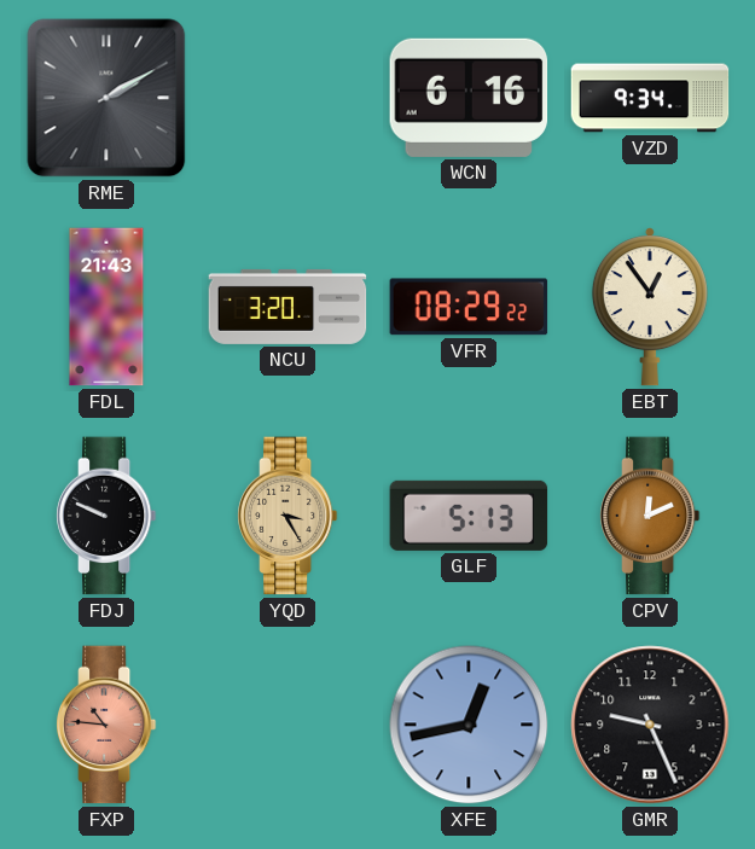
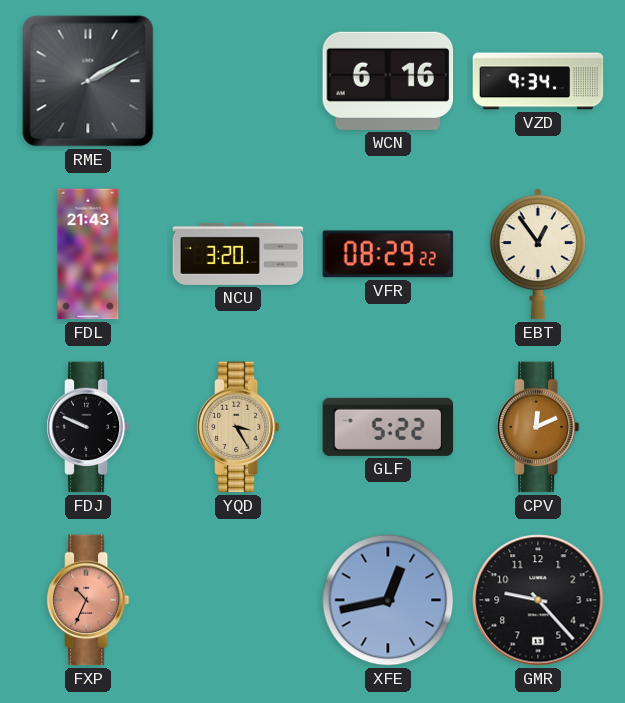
GLF: 5:13 -> 5:22
FXP: 10:46 -> 10:34
GMR: 9:26 -> 9:23
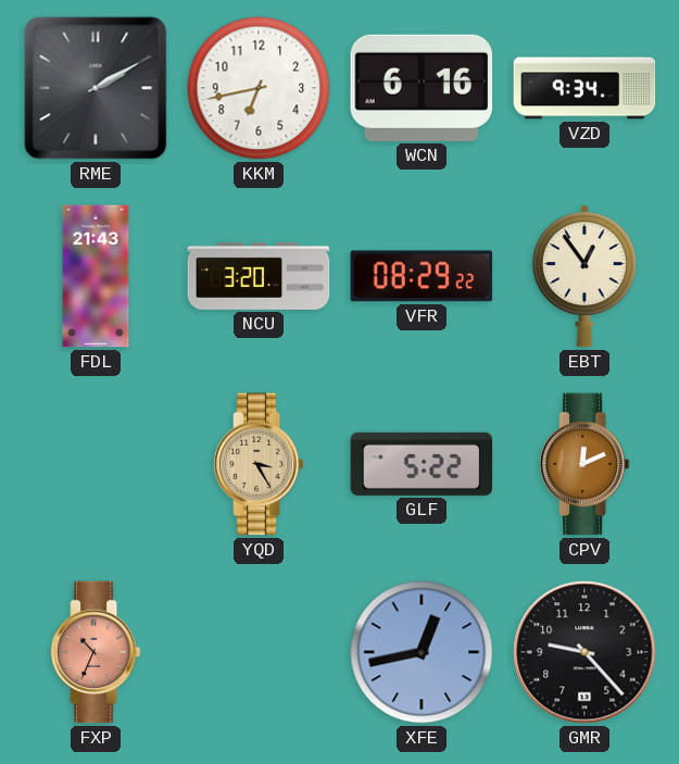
KKM: none -> 6:43
FDJ: 9:49 -> none
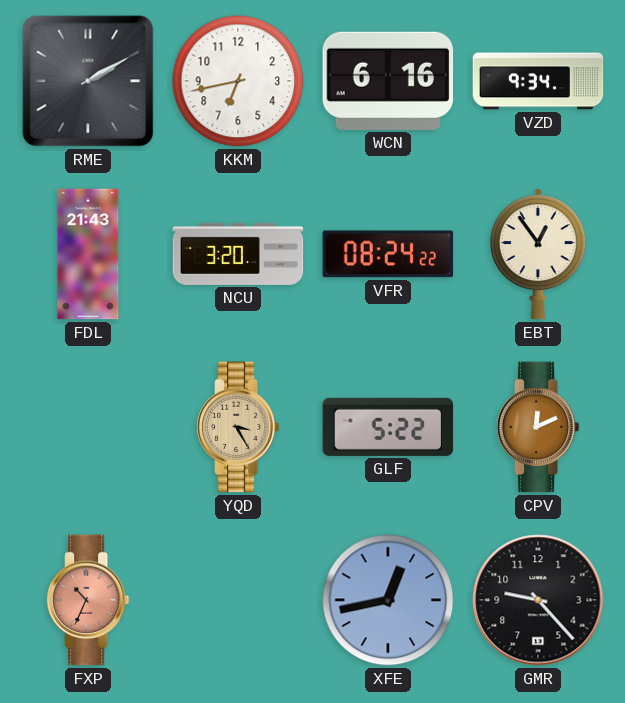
VFR: 08:29 -> 08:24
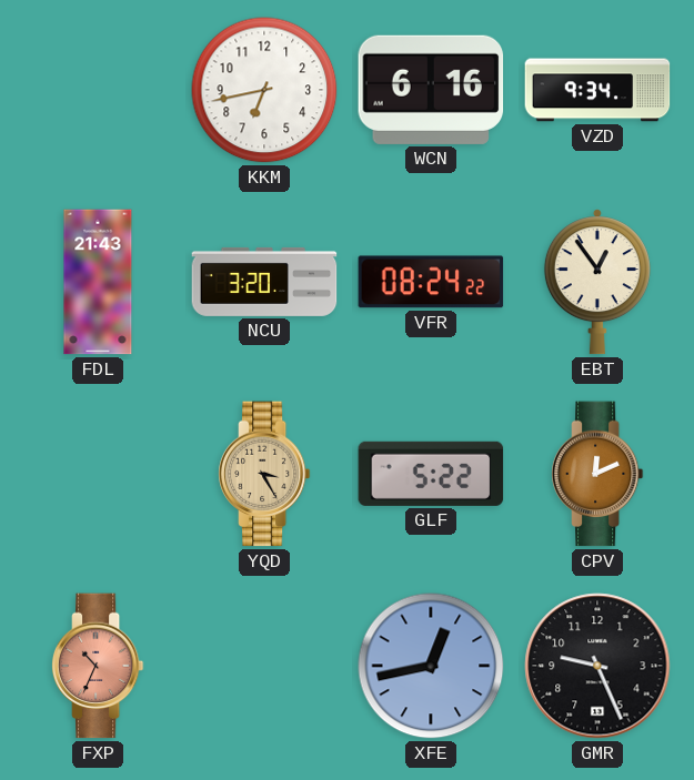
RME: 2:10 -> none
GMR: 9:23 -> 9:26
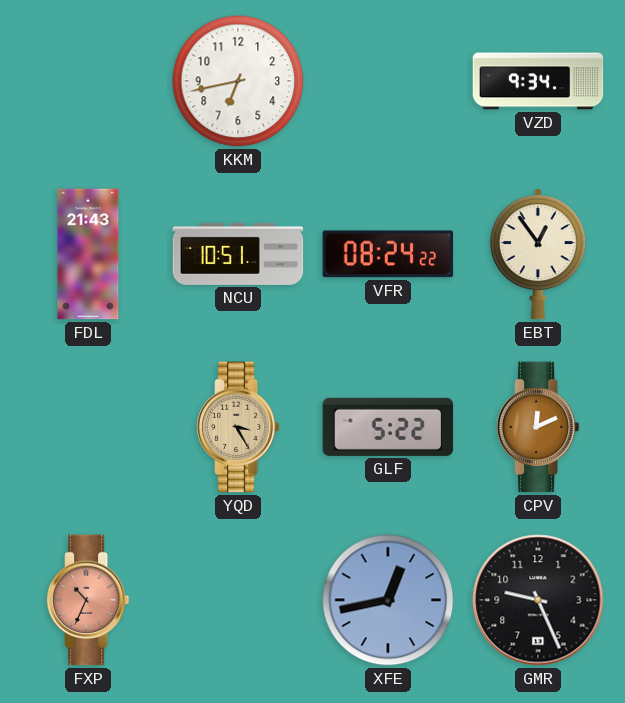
WCN: 6:16 -> none
NCU: 3:20 -> 10:51
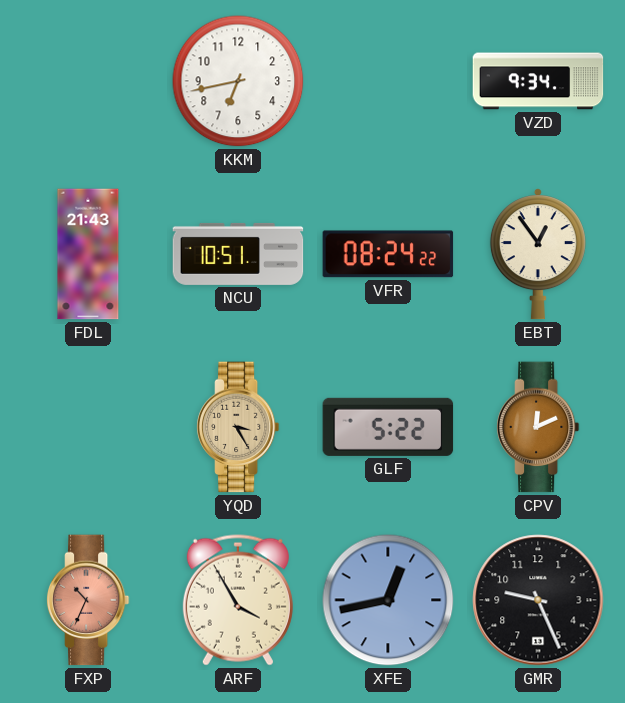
ARF: none -> 3:55
